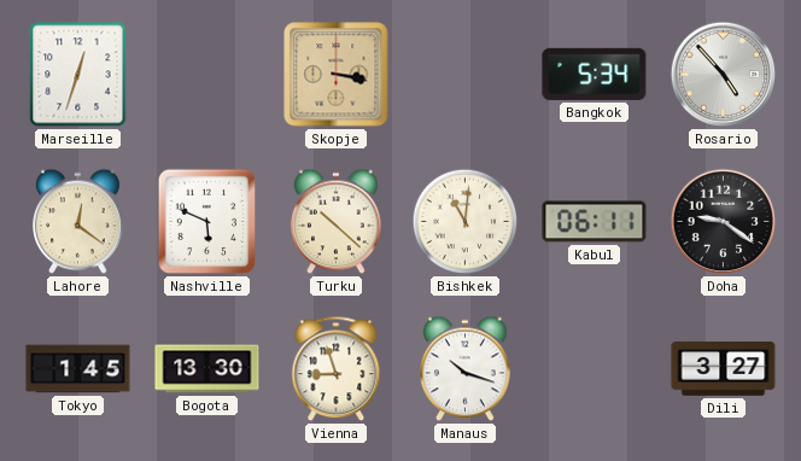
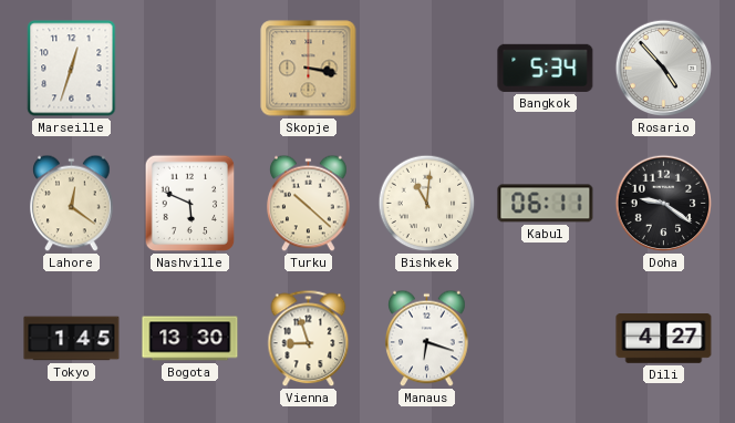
Manaus: 10:18 -> 6:18
Dili: 3:27 -> 4:27
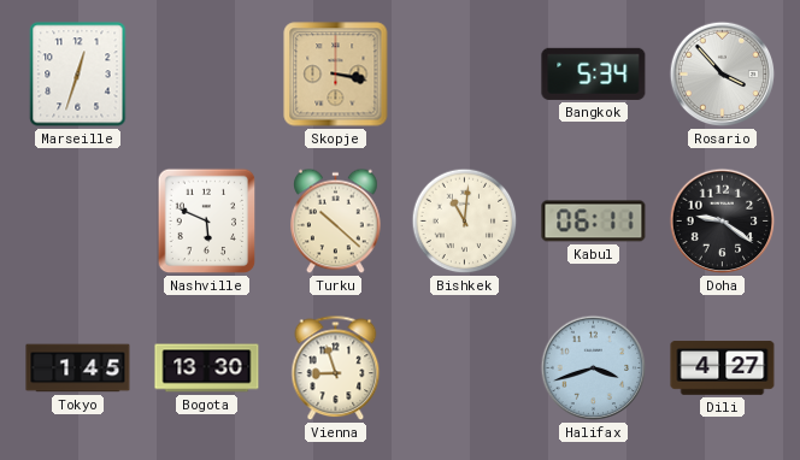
Rosario: 4:53 -> 3:53
Lahore: 12:21 -> none
Manaus: 6:18 -> none
Halifax: none -> 3:42
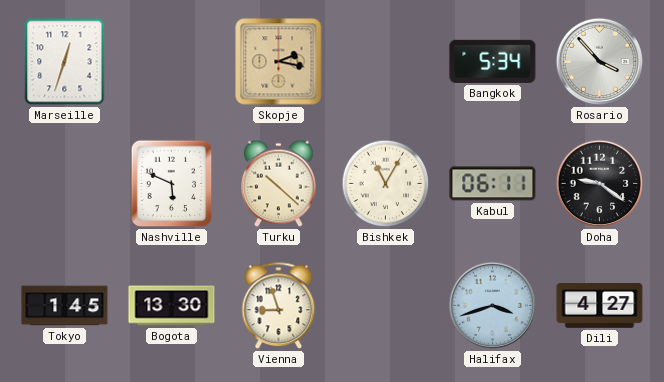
Skopje: 3:17 -> 2:17
Bishkek: 11:01 -> 11:05
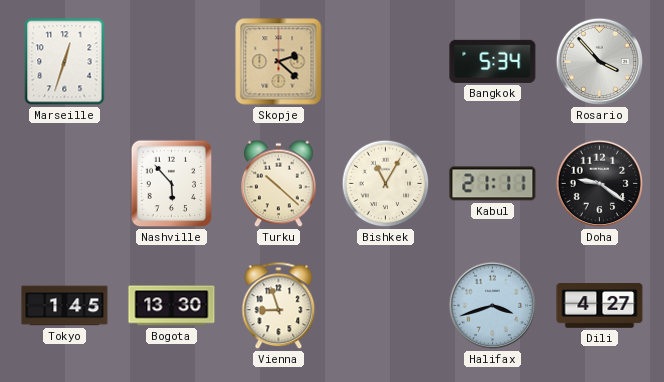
Skopje: 2:17 -> 2:22
Nashville: 5:49 -> 5:53
Kabul: 06:11 -> 21:11
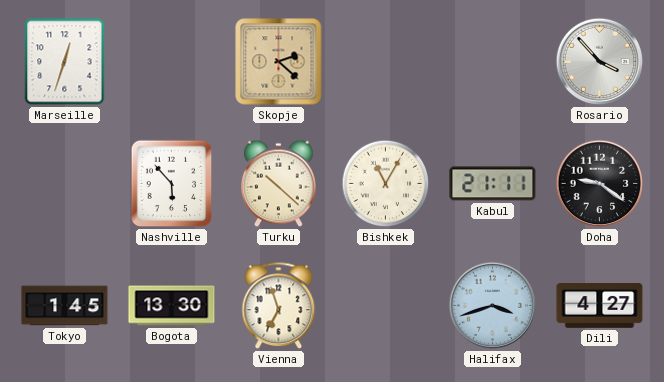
Bangkok: 5:34 -> none
Vienna: 8:57 -> 6:57
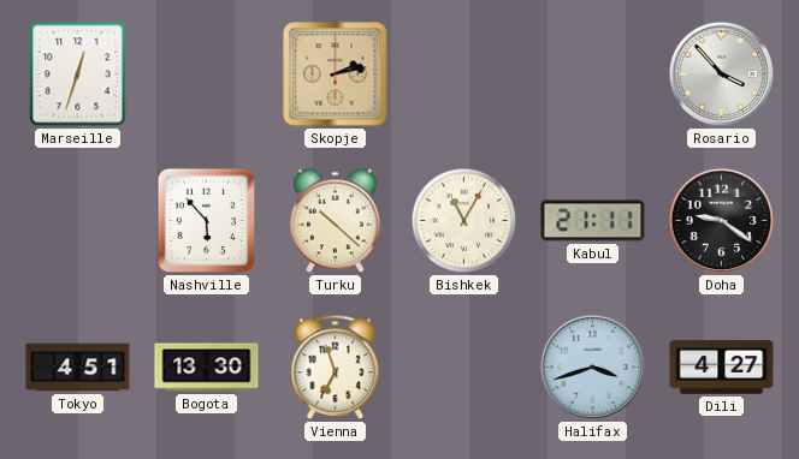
Skopje: 2:22 -> 2:13
Tokyo: 1:45 -> 4:51
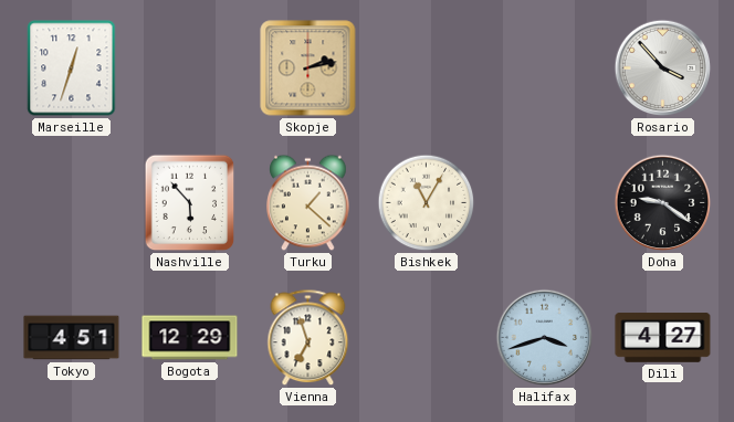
Turku: 10:22 -> 1:22
Kabul: 21:11 -> none
Bogota: 13:30 -> 12:29
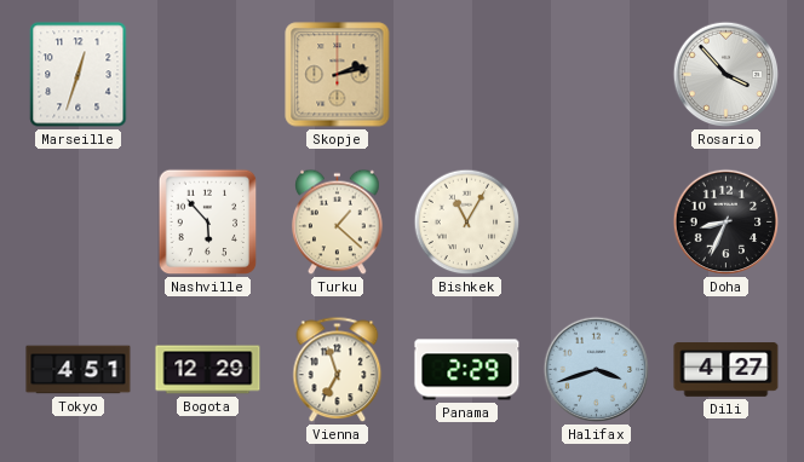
Doha: 9:21 -> 8:34
Panama: none -> 2:29
